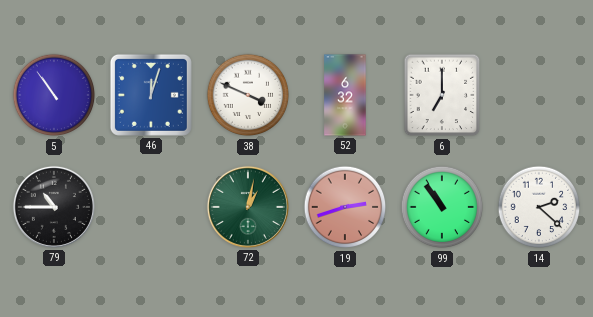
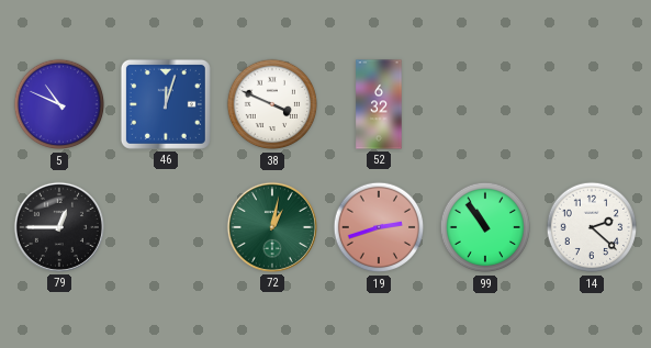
5: 10:54 -> 10:49
6: 7:00 -> none
79: 10:45 -> 12:45
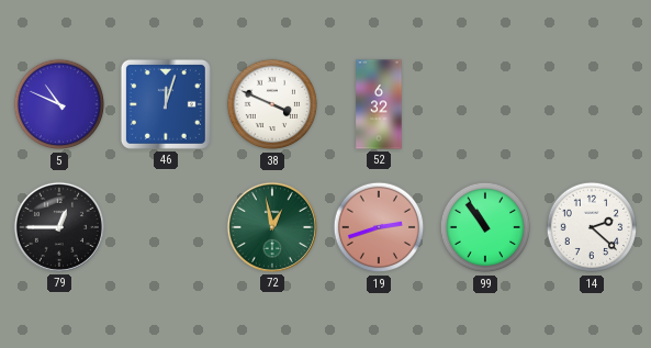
72: 1:02 -> 12:58
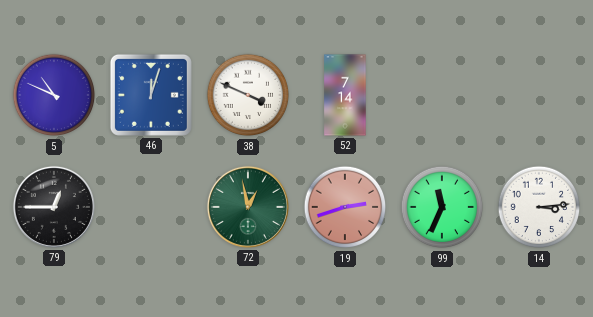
52: 6:32 -> 7:14
99: 10:54 -> 11:34
14: 2:22 -> 3:14
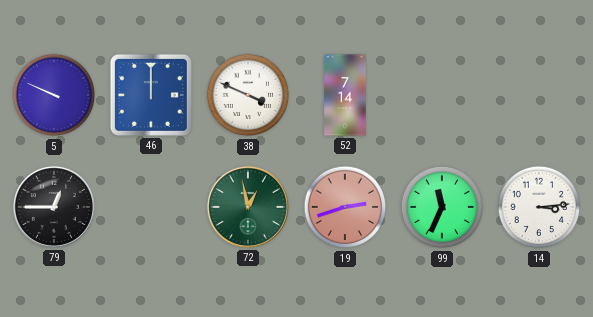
5: 10:49 -> 9:49
46: 12:03 -> 12:00
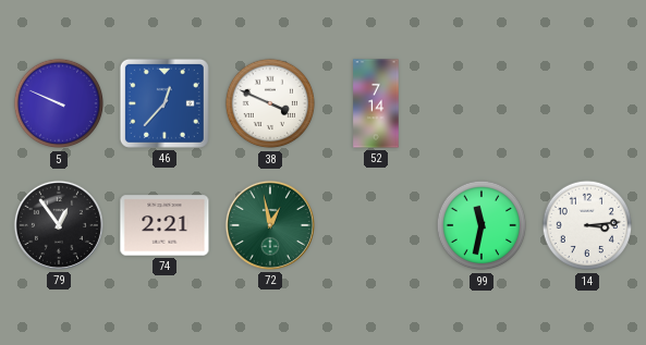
46: 12:00 -> 12:37
79: 12:45 -> 12:54
74: none -> 2:21
19: 2:42 -> none
99: 11:34 -> 11:32
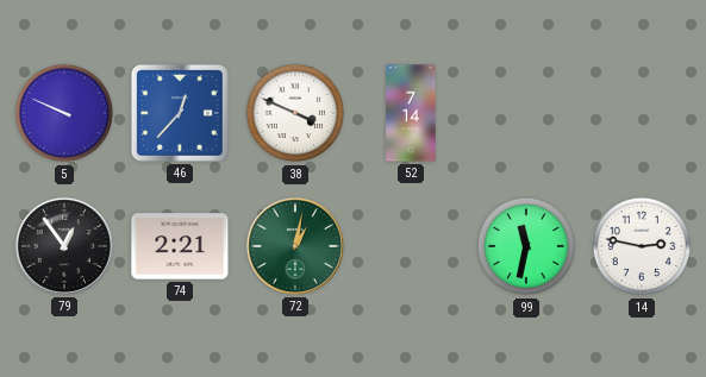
72: 12:58 -> 1:02
14: 3:14 -> 2:47
